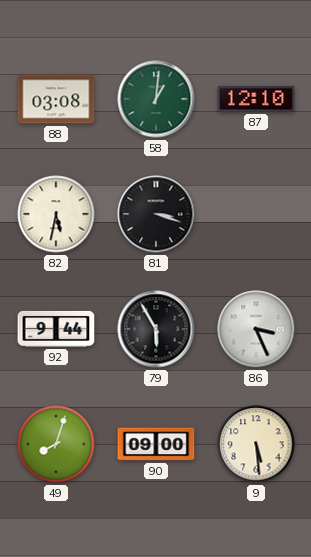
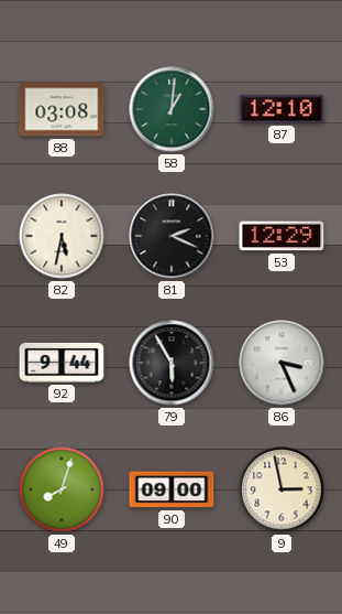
81: 3:18 -> 2:19
53: none -> 12:29
9: 5:29 -> 2:58
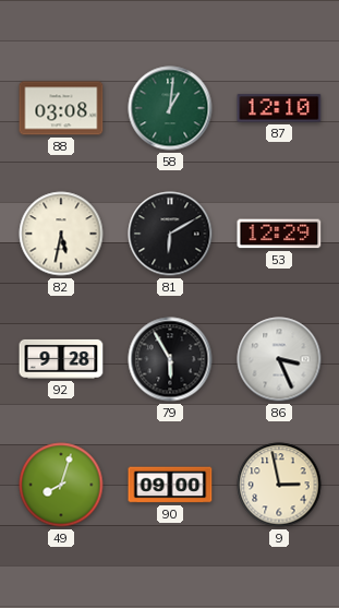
81: 2:19 -> 6:10
92: 9:44 -> 9:28
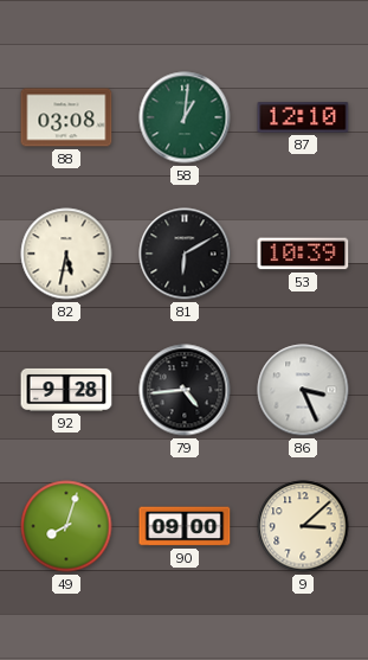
53: 12:29 -> 10:39
79: 5:55 -> 4:44
9: 2:58 -> 3:08
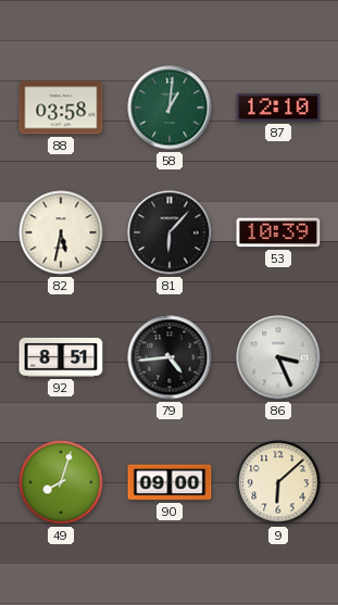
88: 03:08 -> 03:58
81: 6:10 -> 6:07
92: 9:28 -> 8:51
9: 3:08 -> 6:08
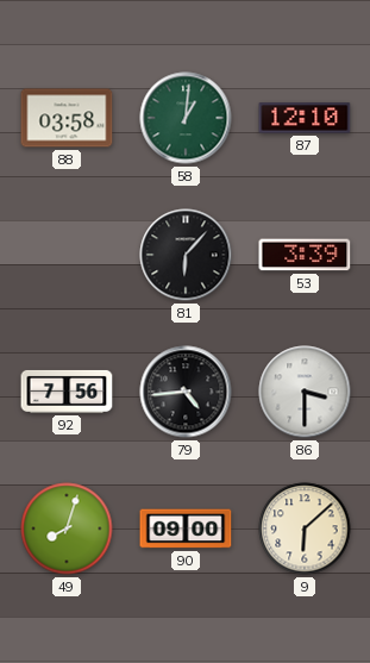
82: 5:32 -> none
53: 10:39 -> 3:39
92: 8:51 -> 7:56
86: 3:26 -> 3:30
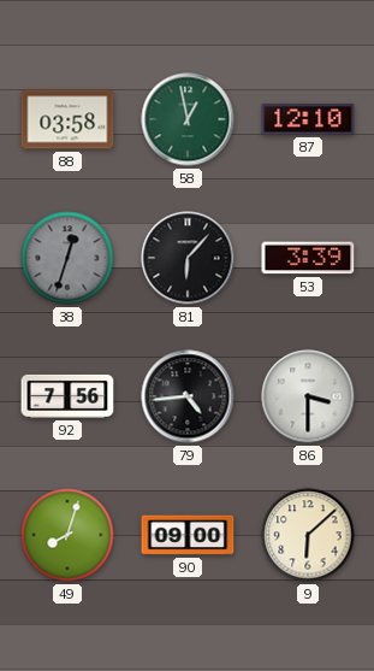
58: 1:01 -> 12:58
38: none -> 12:33
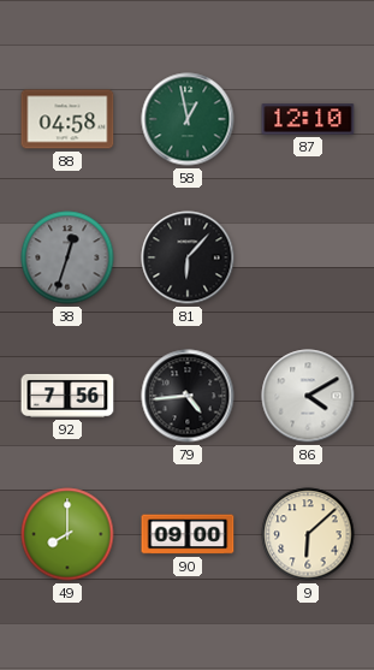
88: 03:58 -> 04:58
53: 3:39 -> none
86: 3:30 -> 4:10
49: 8:03 -> 8:00
